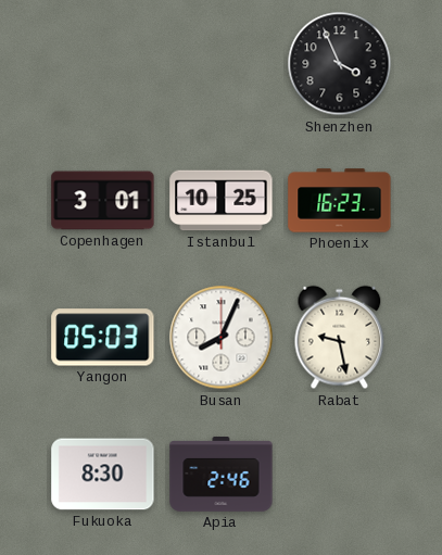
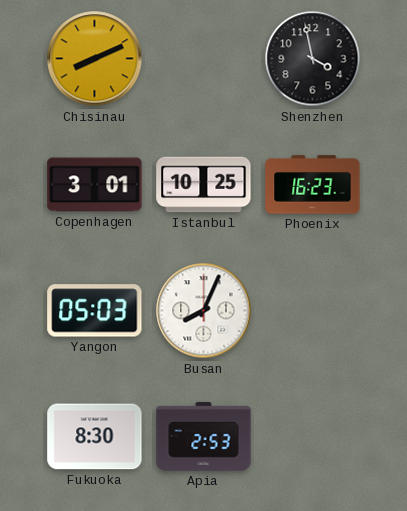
Chisinau: none -> 8:11
Shenzhen: 3:56 -> 3:58
Rabat: 9:28 -> none
Apia: 2:46 -> 2:53
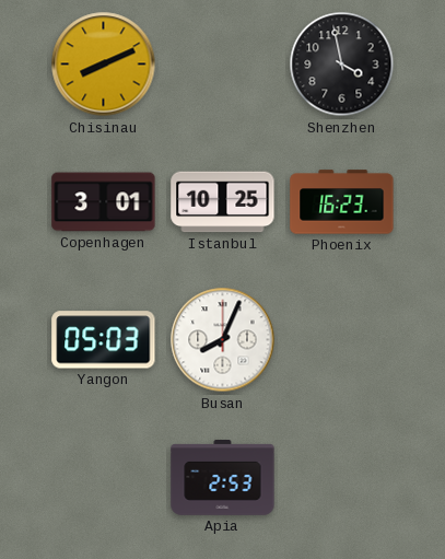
Fukuoka: 8:30 -> none
